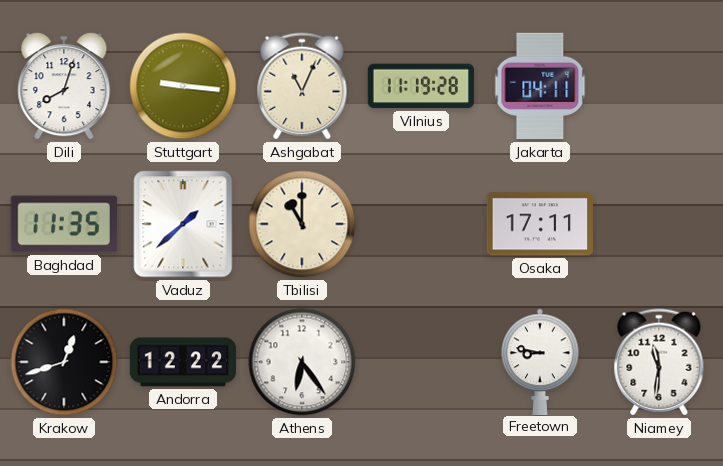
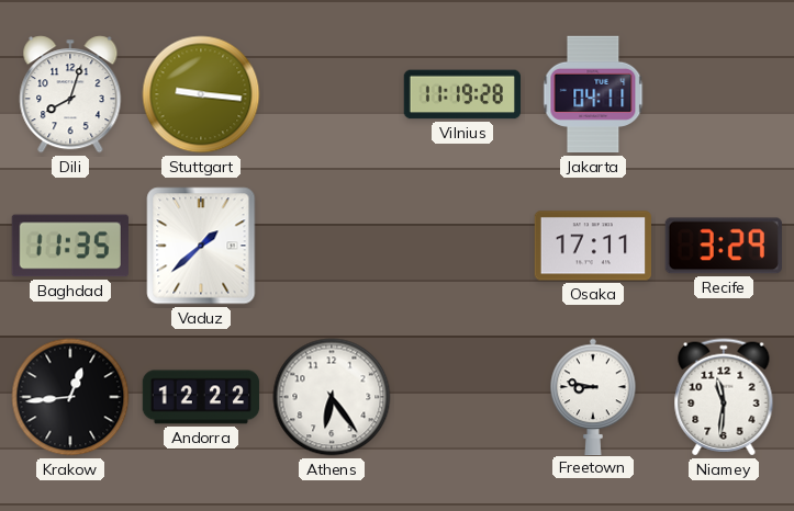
Ashgabat: 11:04 -> none
Tbilisi: 11:00 -> none
Recife: none -> 3:29
Krakow: 12:42 -> 12:44
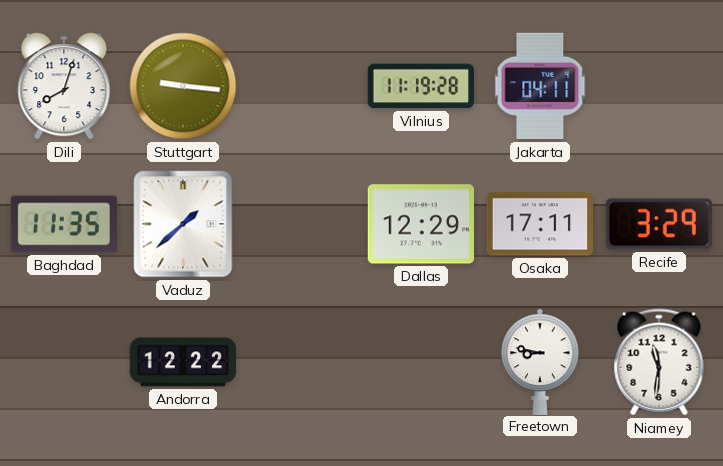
Dallas: none -> 12:29
Krakow: 12:44 -> none
Athens: 6:24 -> none
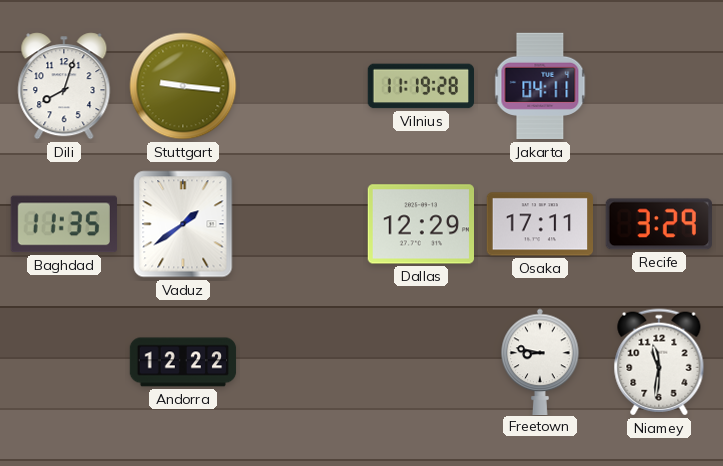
Vaduz: 1:38 -> 1:39
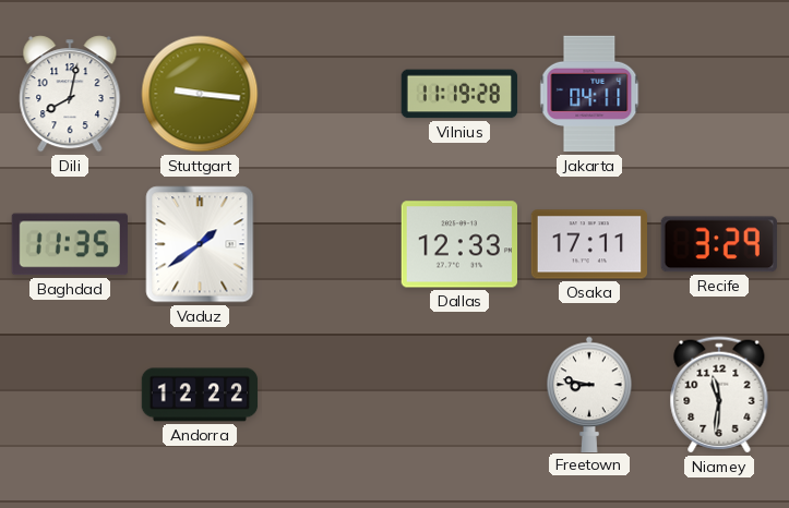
Dili: 8:03 -> 8:02
Dallas: 12:29 -> 12:33
